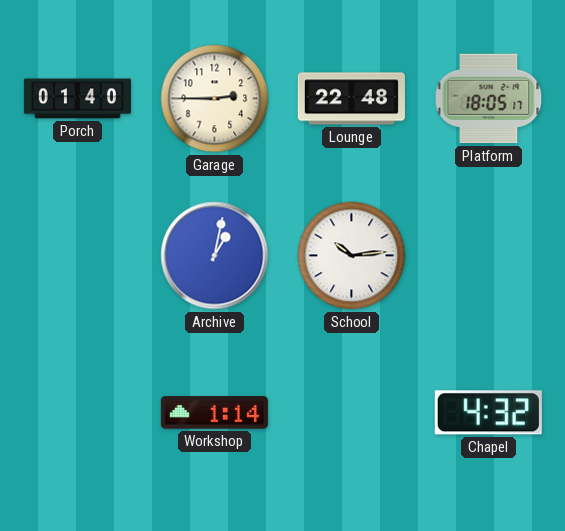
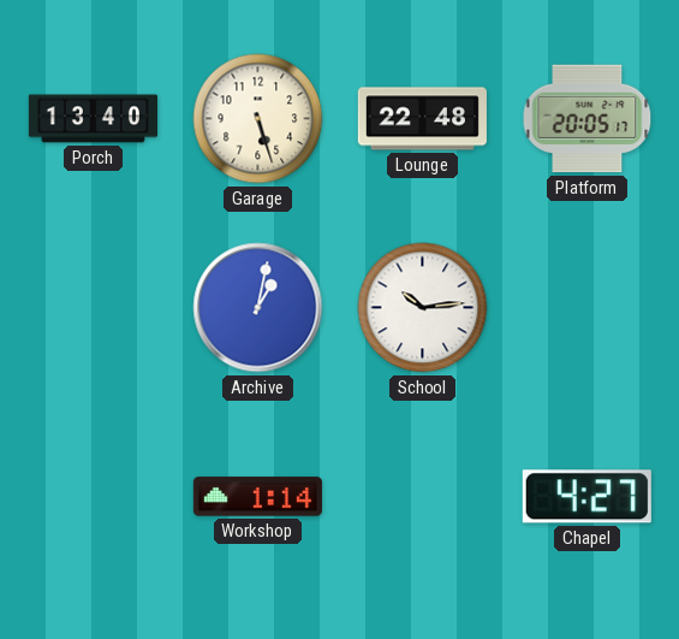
Porch: 01:40 -> 13:40
Garage: 2:45 -> 5:27
Platform: 18:05 -> 20:05
Chapel: 4:32 -> 4:27
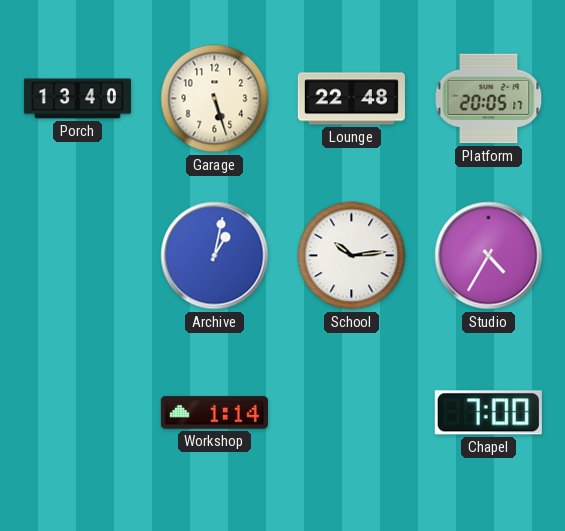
Studio: none -> 4:35
Chapel: 4:27 -> 7:00
